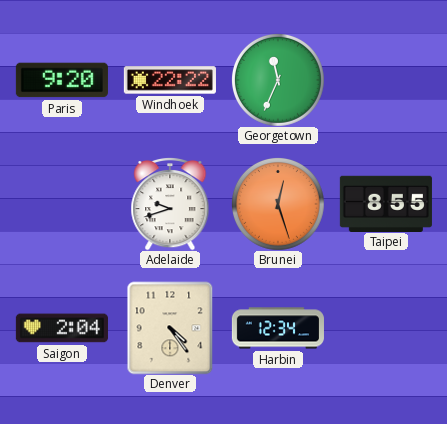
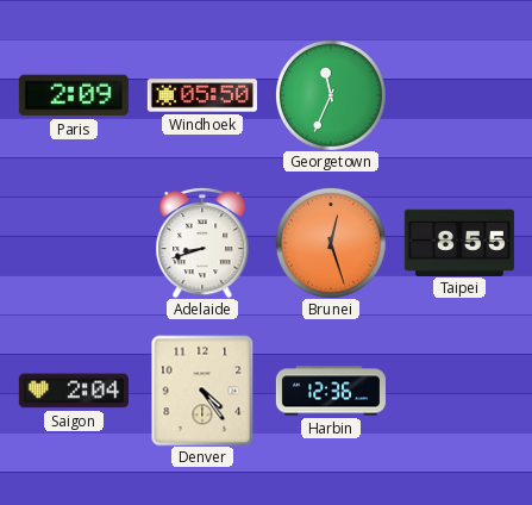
Paris: 9:20 -> 2:09
Windhoek: 22:22 -> 05:50
Adelaide: 9:42 -> 8:42
Harbin: 12:34 -> 12:36
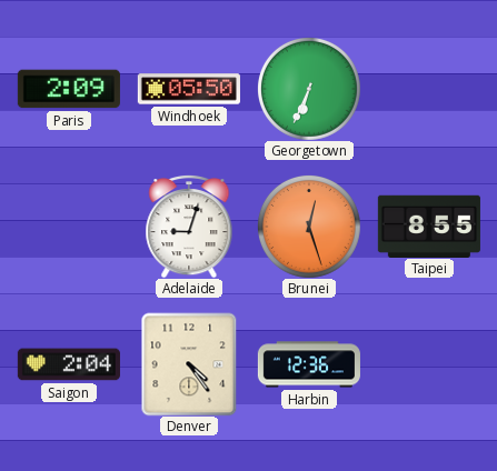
Georgetown: 11:34 -> 6:34
Adelaide: 8:42 -> 9:03
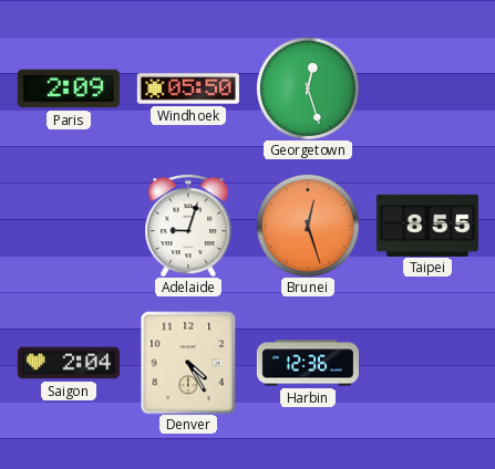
Georgetown: 6:34 -> 12:27
Denver: 4:24 -> 4:25
